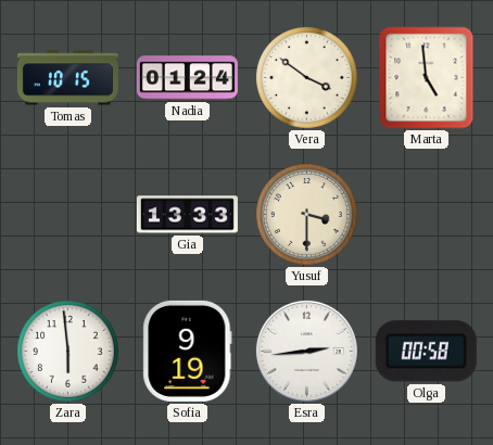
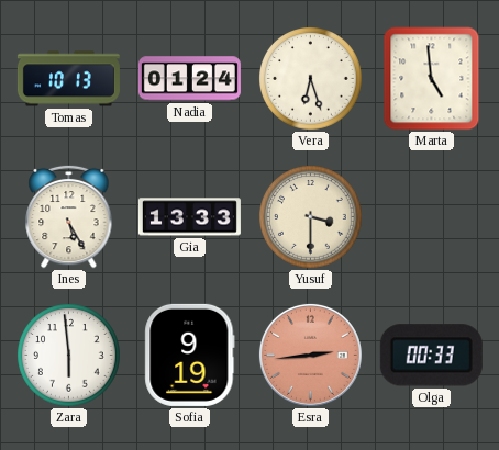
Tomas: 10:15 -> 10:13
Vera: 3:51 -> 6:27
Ines: none -> 5:25
Esra dial: white -> salmon
Olga: 00:58 -> 00:33
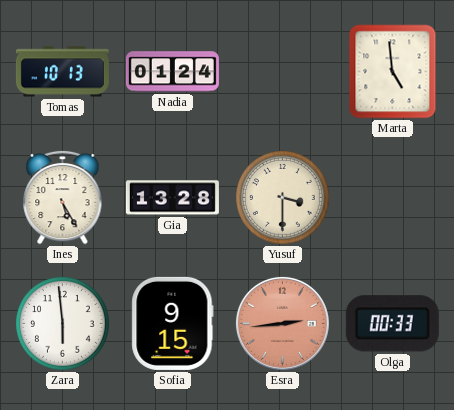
Vera: 6:27 -> none
Gia: 13:33 -> 13:28
Sofia: 9:19 -> 9:15
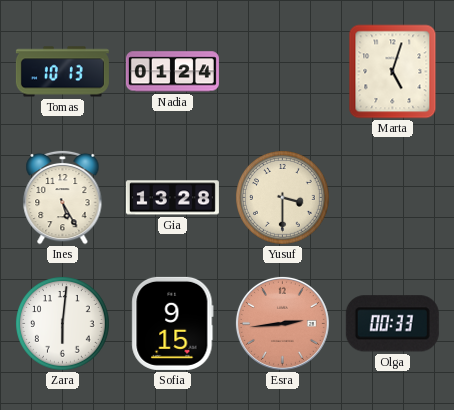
Marta: 4:59 -> 5:03
Zara: 5:59 -> 6:01
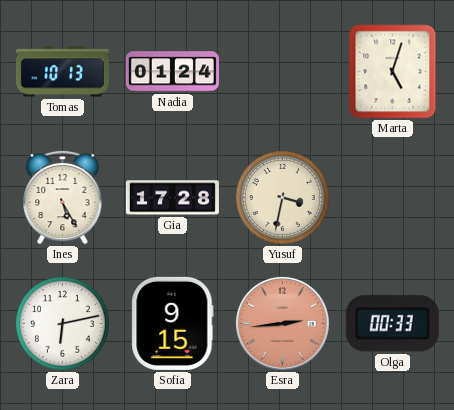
Gia: 13:28 -> 17:28
Yusuf: 3:30 -> 3:32
Zara: 6:01 -> 6:13
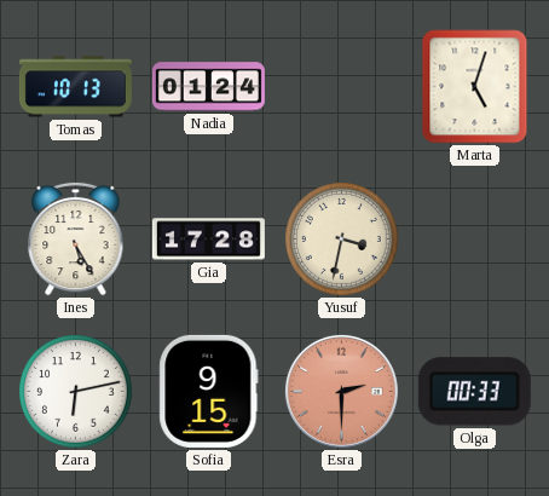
Esra: 2:44 -> 2:30
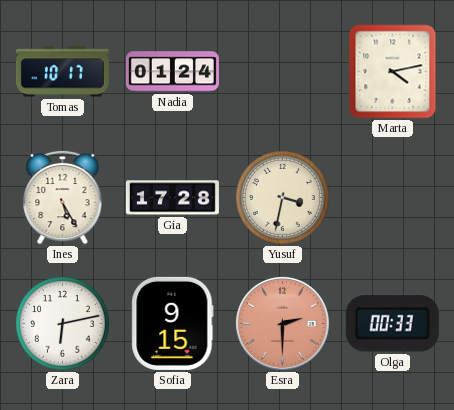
Tomas: 10:13 -> 10:17
Marta: 5:03 -> 4:13
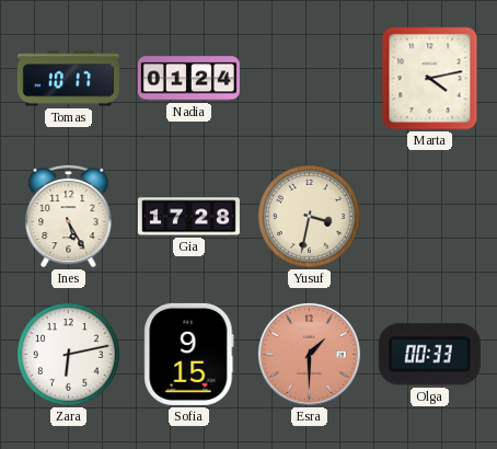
Esra: 2:30 -> 1:30
